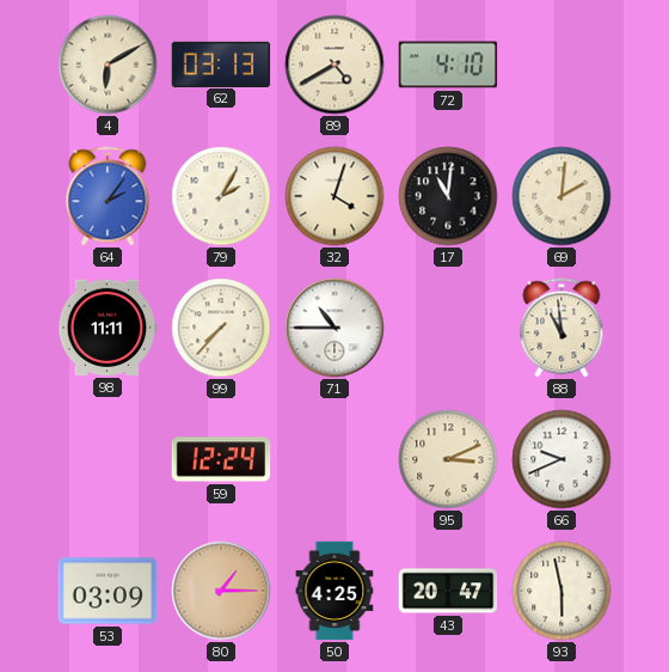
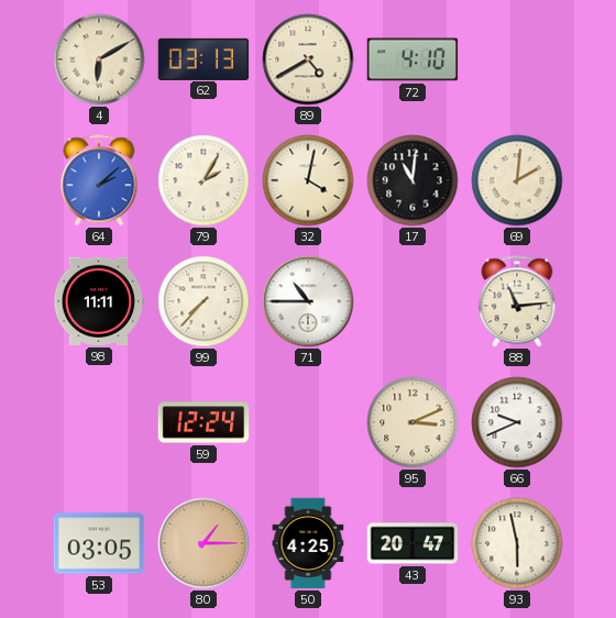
64: 2:06 -> 2:08
32: 4:03 -> 4:02
88: 10:59 -> 11:14
53: 03:09 -> 03:05
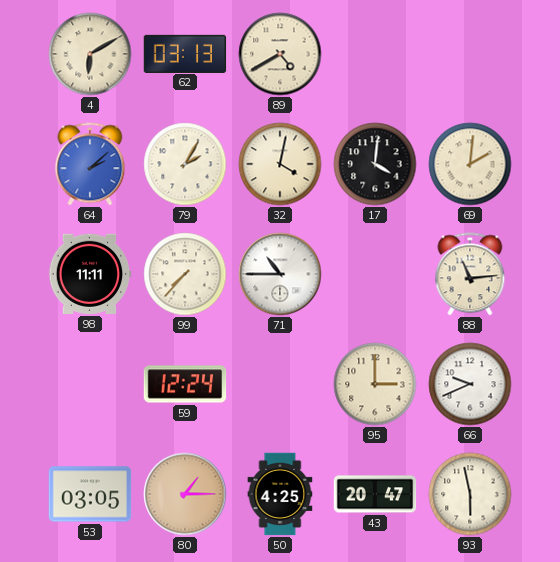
72: 4:10 -> none
17: 11:01 -> 4:01
95: 3:11 -> 3:00
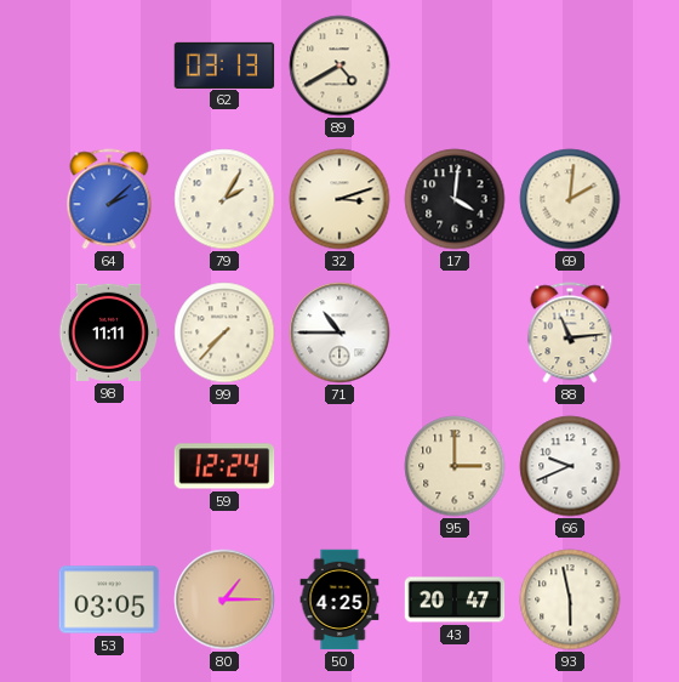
4: 6:10 -> none
32: 4:02 -> 3:12
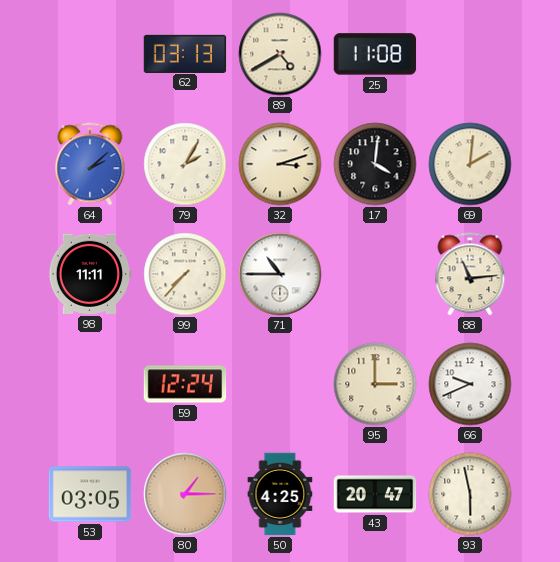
25: none -> 11:08
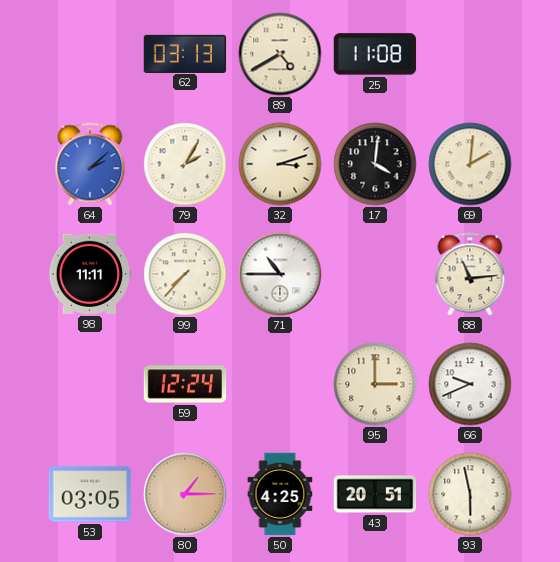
43: 20:47 -> 20:51
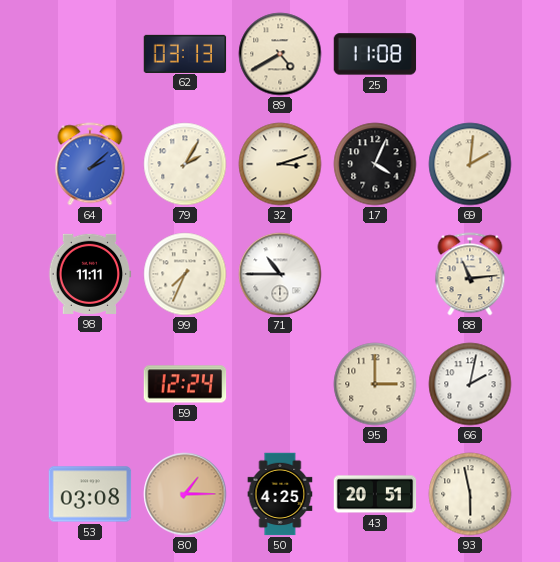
17: 4:01 -> 4:04
99: 7:37 -> 7:34
66: 9:41 -> 2:02
53: 03:05 -> 03:08
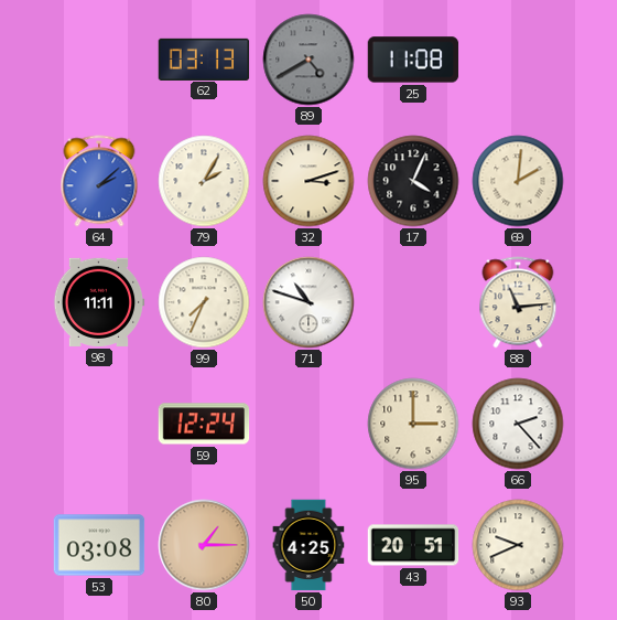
89 dial: cream -> grey
71: 10:45 -> 10:48
66: 2:02 -> 2:23
93: 5:58 -> 9:41
